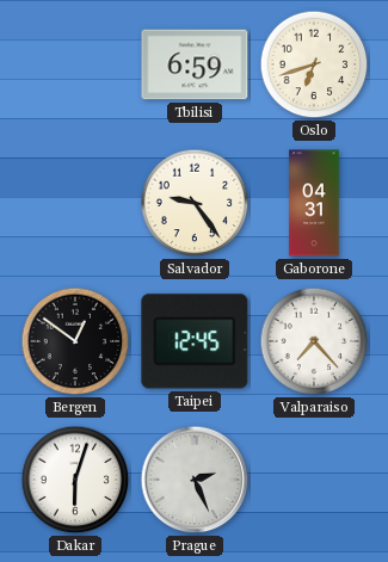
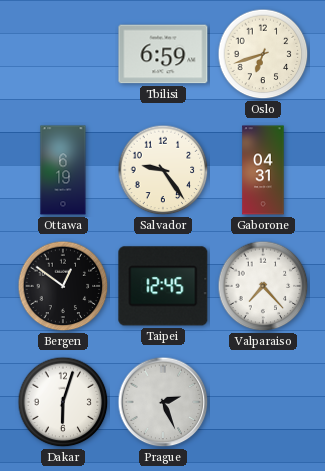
Ottawa: none -> 6:19
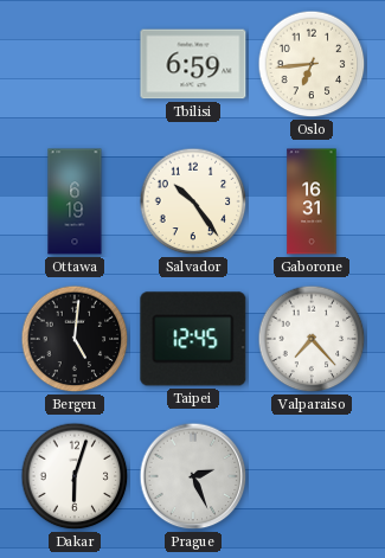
Oslo: 6:42 -> 6:44
Salvador: 9:24 -> 10:24
Gaborone: 04:31 -> 16:31
Bergen: 12:51 -> 5:01
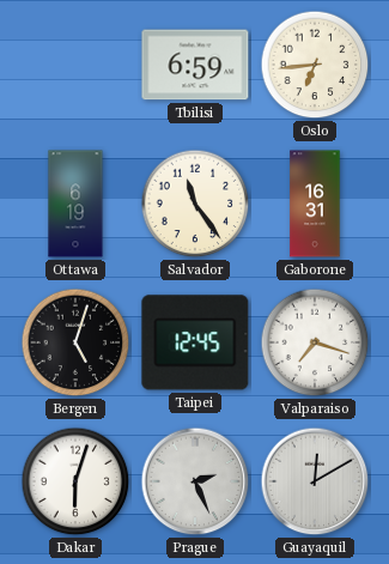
Salvador: 10:24 -> 11:24
Bergen: 5:01 -> 5:03
Valparaiso: 7:23 -> 7:18
Guayaquil: none -> 12:10
